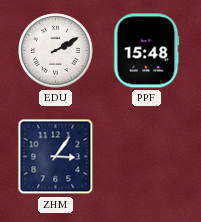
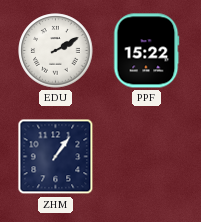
PPF: 15:48 -> 15:22
ZHM: 3:06 -> 1:06
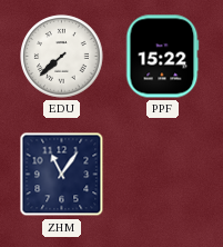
EDU: 2:10 -> 7:38
ZHM: 1:06 -> 11:06
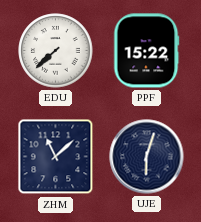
ZHM: 11:06 -> 11:08
UJE: none -> 6:03
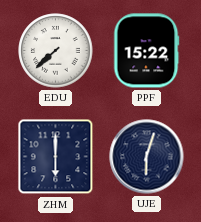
ZHM: 11:08 -> 6:00
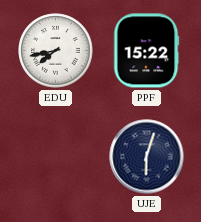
EDU: 7:38 -> 7:43
ZHM: 6:00 -> none
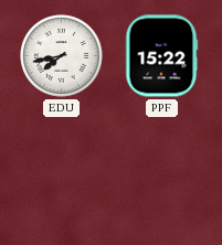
UJE: 6:03 -> none
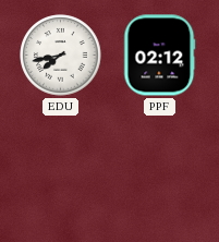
PPF: 15:22 -> 02:12
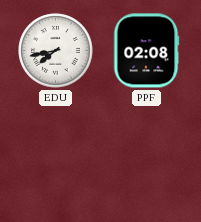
PPF: 02:12 -> 02:08
